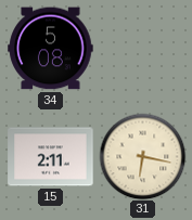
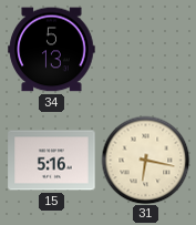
34: 5:08 -> 5:13
15: 2:11 -> 5:16
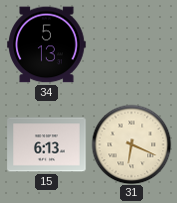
15: 5:16 -> 6:13
31: 6:17 -> 6:19
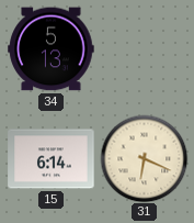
15: 6:13 -> 6:14
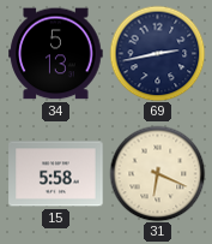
69: none -> 2:43
15: 6:14 -> 5:58
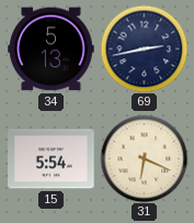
15: 5:58 -> 5:54
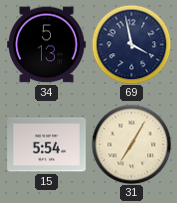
69: 2:43 -> 3:58
31: 6:19 -> 7:05
